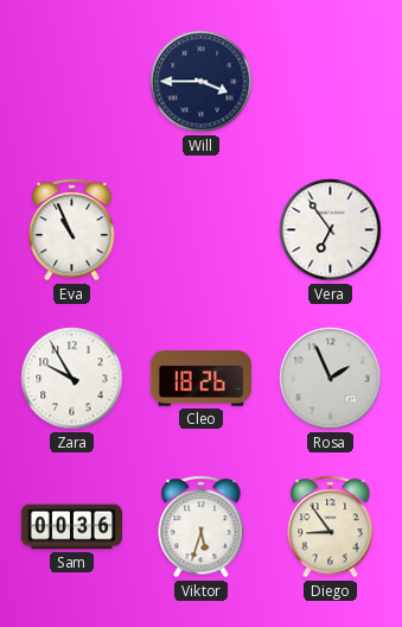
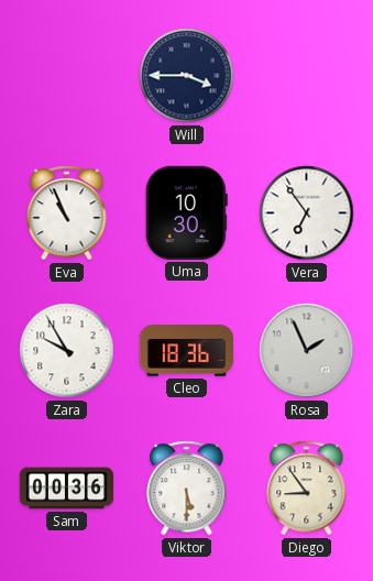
Uma: none -> 10:30
Cleo: 18:26 -> 18:36
Viktor: 5:33 -> 5:30
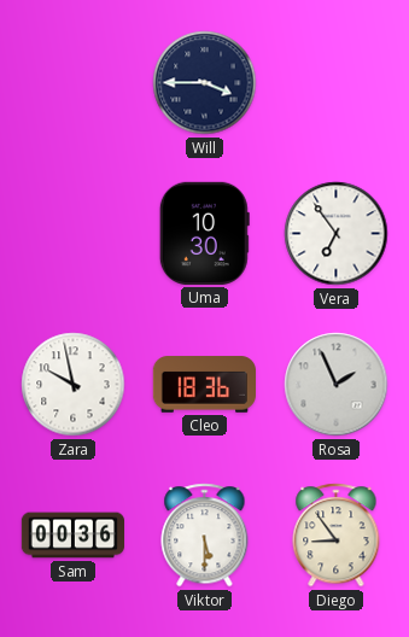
Eva: 10:56 -> none
Zara: 9:55 -> 9:58
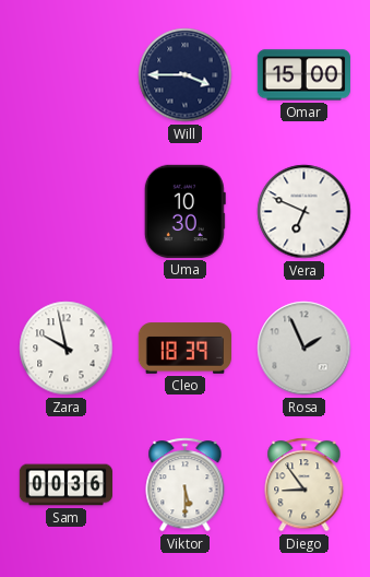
Omar: none -> 15:00
Vera: 6:54 -> 6:49
Cleo: 18:36 -> 18:39
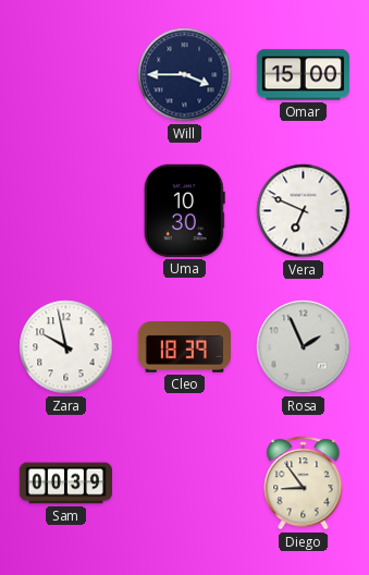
Sam: 00:36 -> 00:39
Viktor: 5:30 -> none
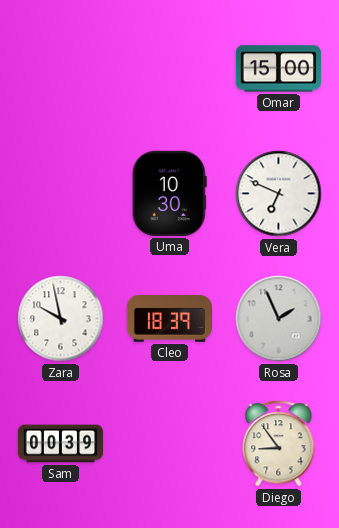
Will: 3:45 -> none
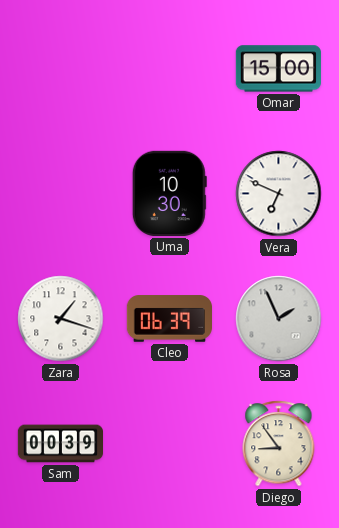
Zara: 9:58 -> 1:18
Cleo: 18:39 -> 06:39
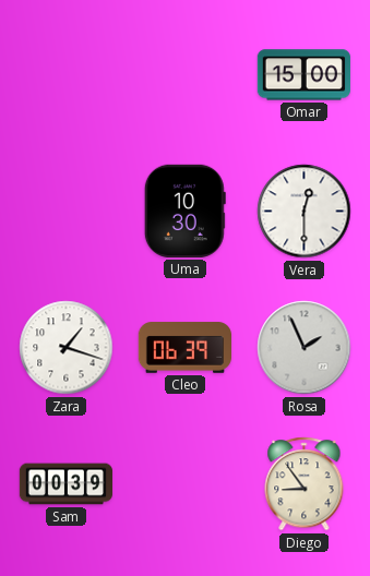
Vera: 6:49 -> 12:30
